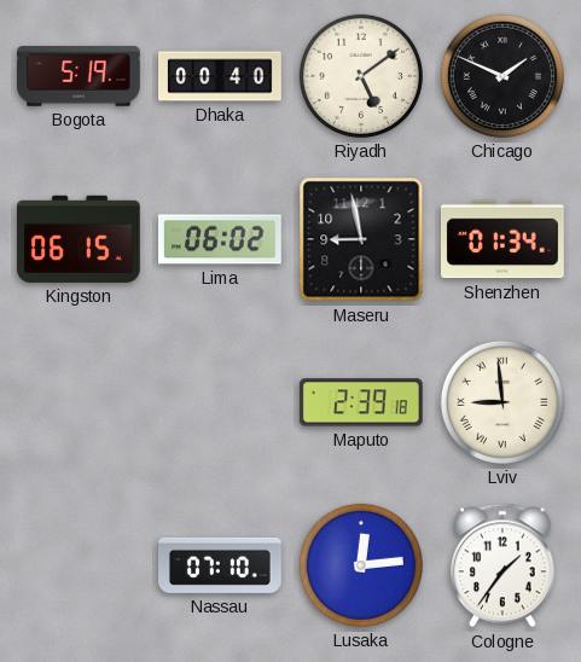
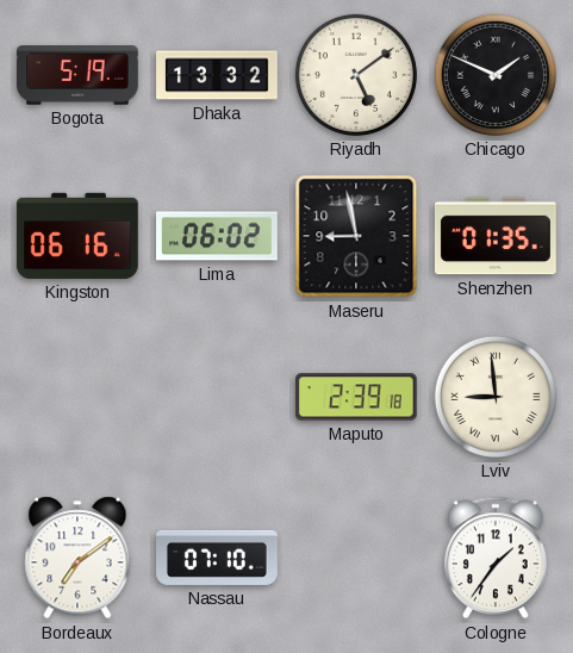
Dhaka: 00:40 -> 13:32
Kingston: 06:15 -> 06:16
Shenzhen: 01:34 -> 01:35
Bordeaux: none -> 7:09
Lusaka: 12:14 -> none
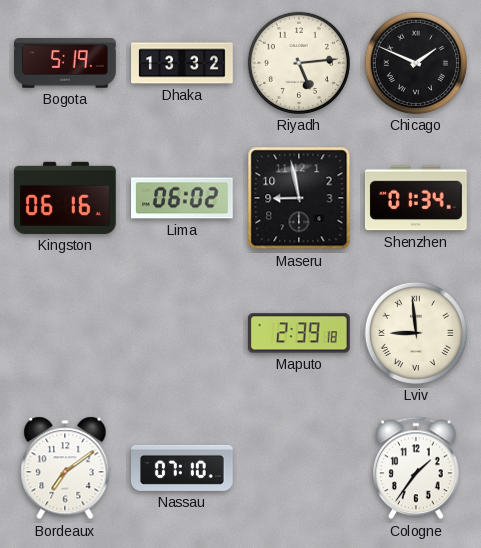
Riyadh: 5:09 -> 5:14
Shenzhen: 01:35 -> 01:34
